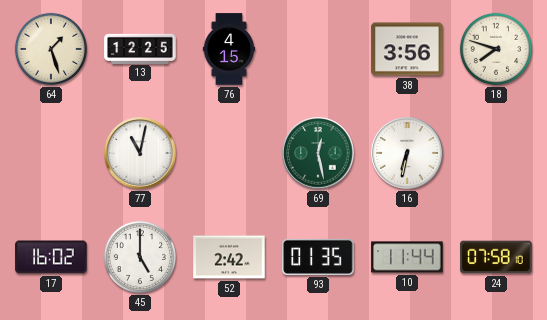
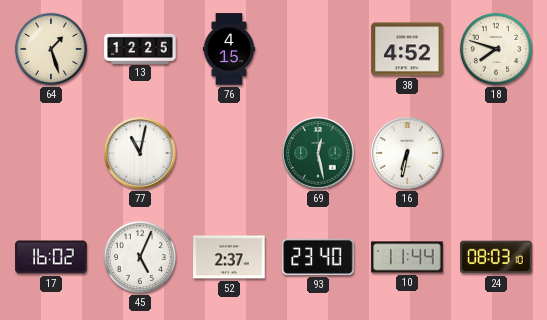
38: 3:56 -> 4:52
45: 5:00 -> 5:04
52: 2:42 -> 2:37
93: 01:35 -> 23:40
24: 07:58 -> 08:03
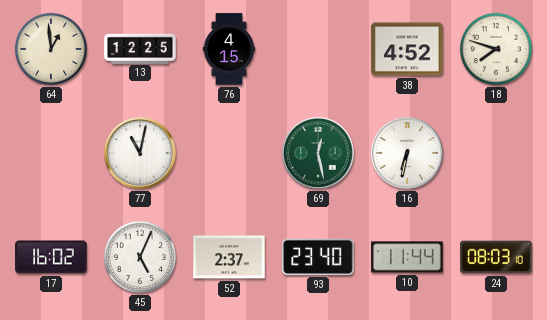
64: 1:27 -> 12:59
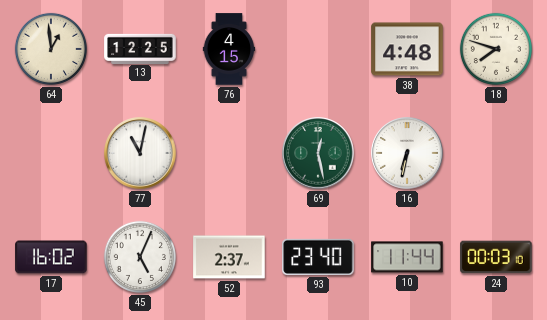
38: 4:52 -> 4:48
24: 08:03 -> 00:03
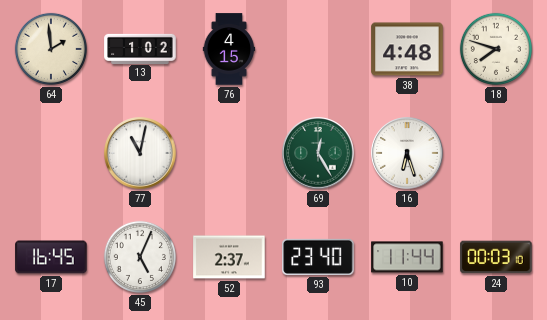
64: 12:59 -> 1:59
13: 12:25 -> 1:02
69: 12:28 -> 12:25
16: 6:32 -> 6:27
17: 16:02 -> 16:45
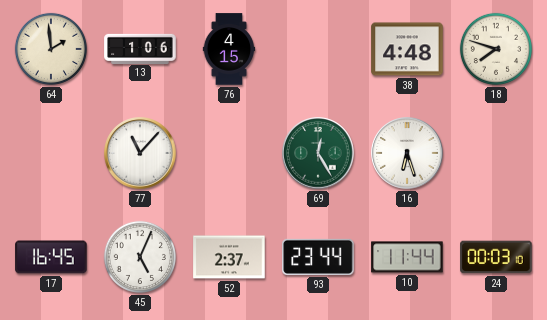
13: 1:02 -> 1:06
77: 11:02 -> 11:07
93: 23:40 -> 23:44
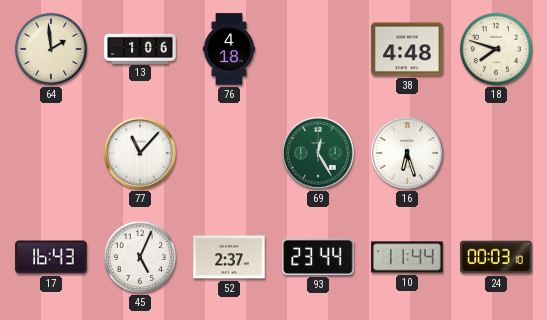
76: 4:15 -> 4:18
17: 16:45 -> 16:43
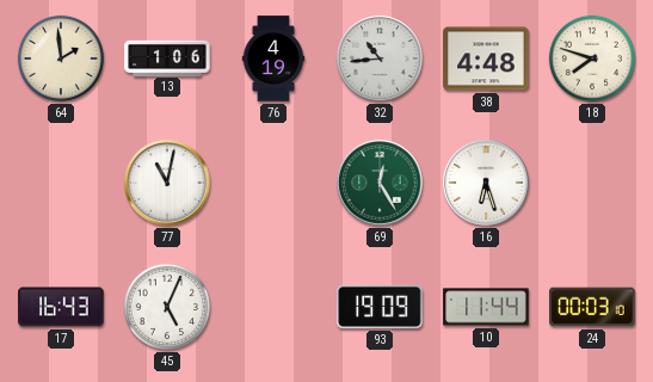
76: 4:18 -> 4:19
32: none -> 10:44
77: 11:07 -> 11:02
52: 2:37 -> none
93: 23:44 -> 19:09
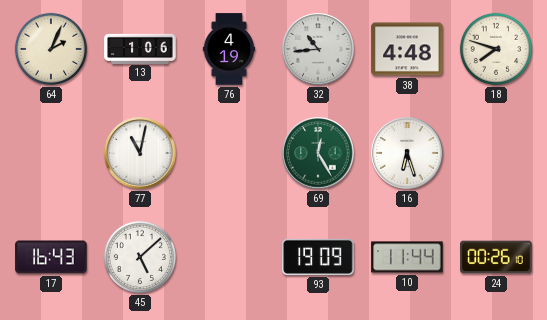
64: 1:59 -> 2:04
45: 5:04 -> 5:08
24: 00:03 -> 00:26
